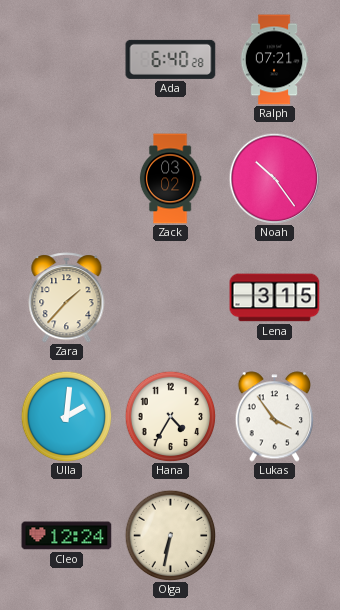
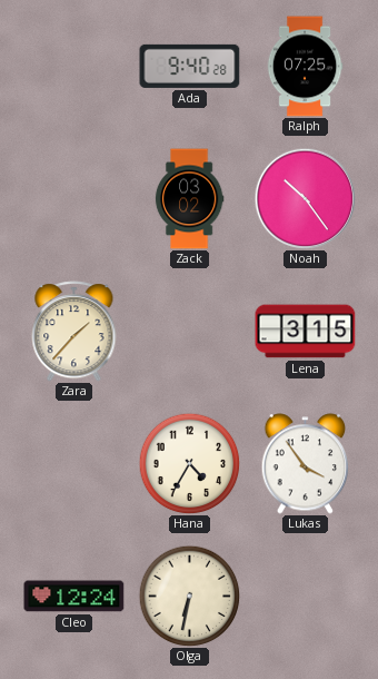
Ada: 6:40 -> 9:40
Ralph: 07:21 -> 07:25
Ulla: 2:01 -> none
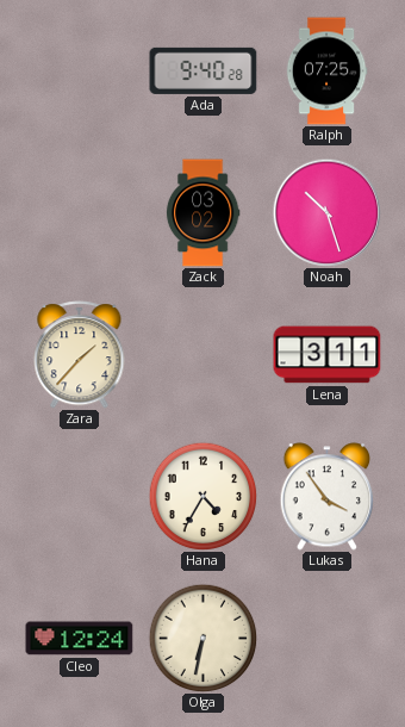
Noah: 10:24 -> 10:27
Lena: 3:15 -> 3:11
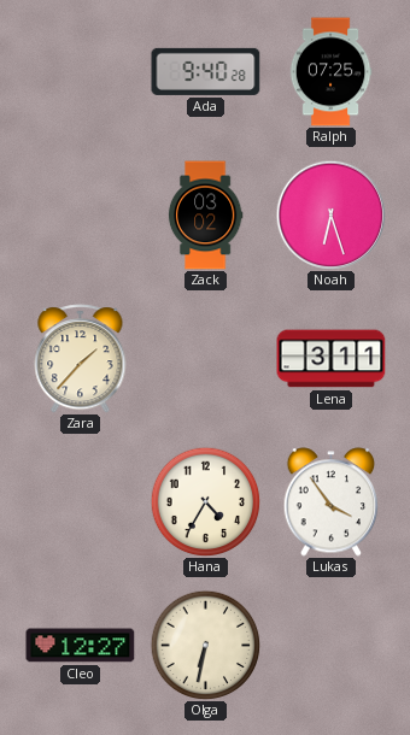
Noah: 10:27 -> 6:27
Cleo: 12:24 -> 12:27
